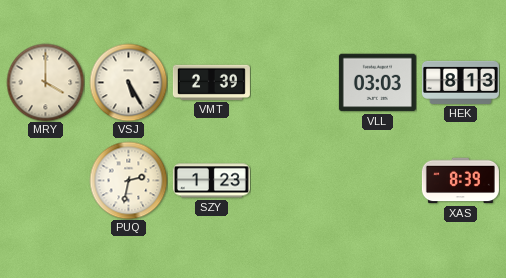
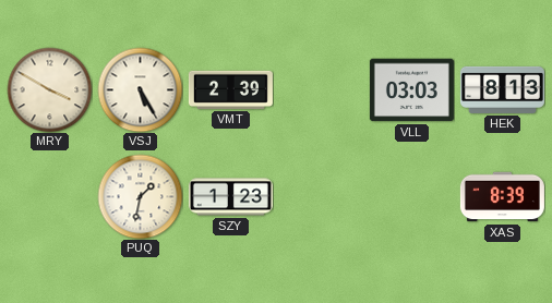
MRY: 4:00 -> 3:50
PUQ: 2:32 -> 1:32
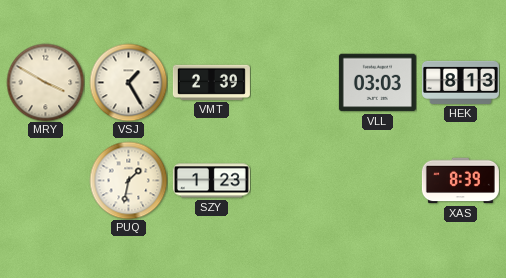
VSJ: 5:25 -> 1:25
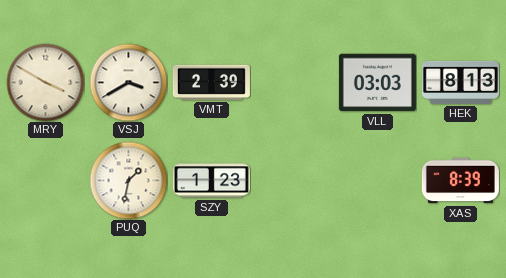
VSJ: 1:25 -> 3:40
